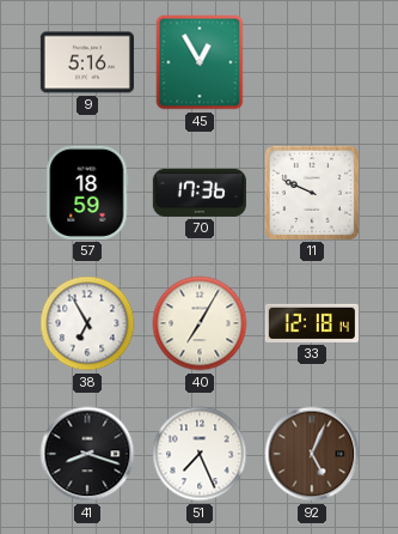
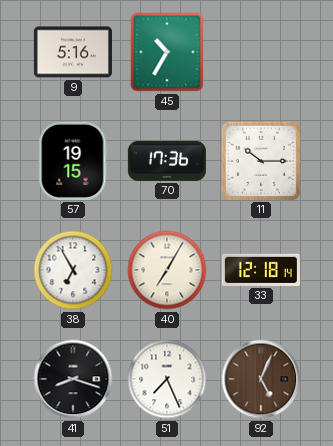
45: 12:55 -> 10:35
57: 18:59 -> 19:15
11: 9:49 -> 10:15
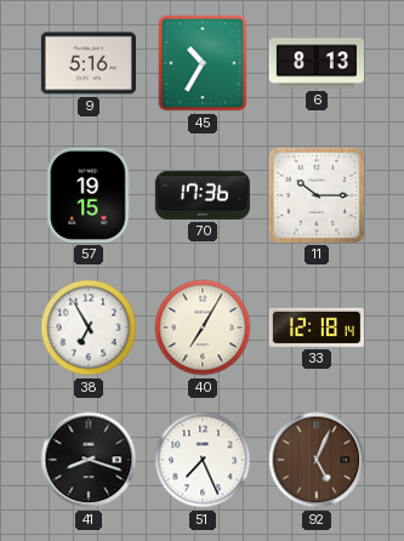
6: none -> 8:13
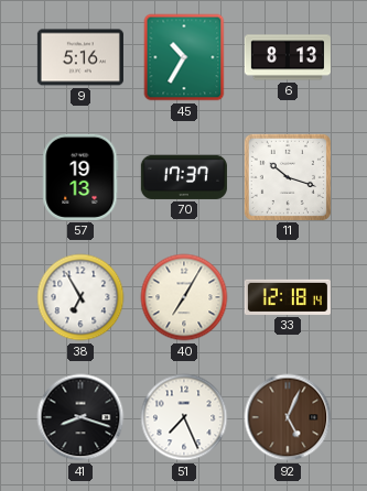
57: 19:15 -> 19:13
70: 17:36 -> 17:37
11: 10:15 -> 10:18
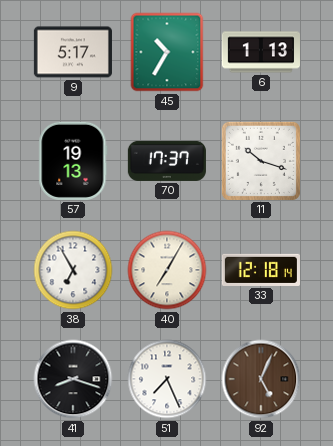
9: 5:16 -> 5:17
6: 8:13 -> 1:13
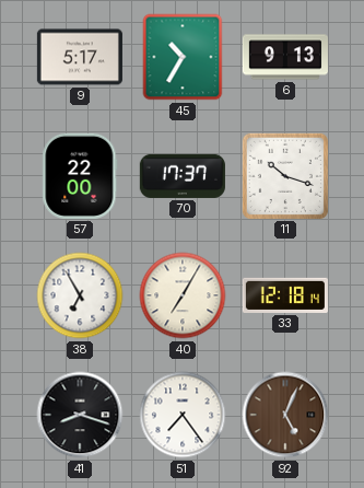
6: 1:13 -> 9:13
57: 19:13 -> 22:00
51: 7:26 -> 7:24
